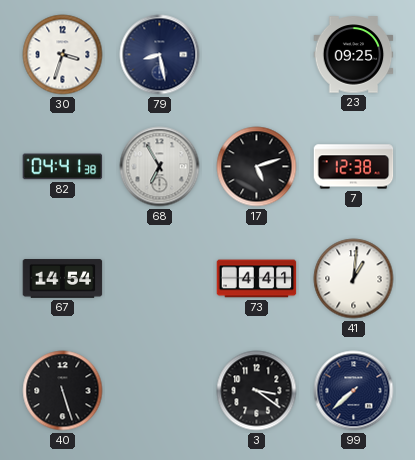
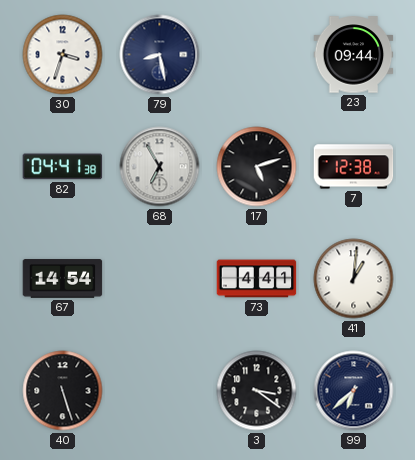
23: 09:25 -> 09:44
99: 7:38 -> 6:38
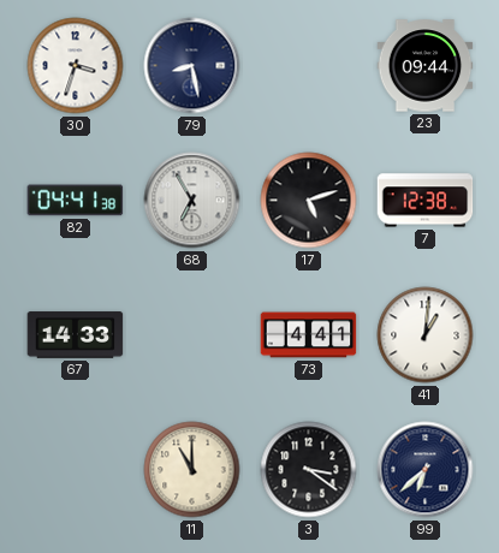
67: 14:54 -> 14:33
40: 5:27 -> none
11: none -> 11:00
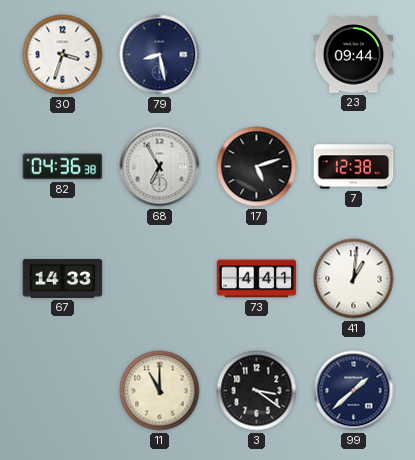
82: 04:41 -> 04:36
99: 6:38 -> 1:38
